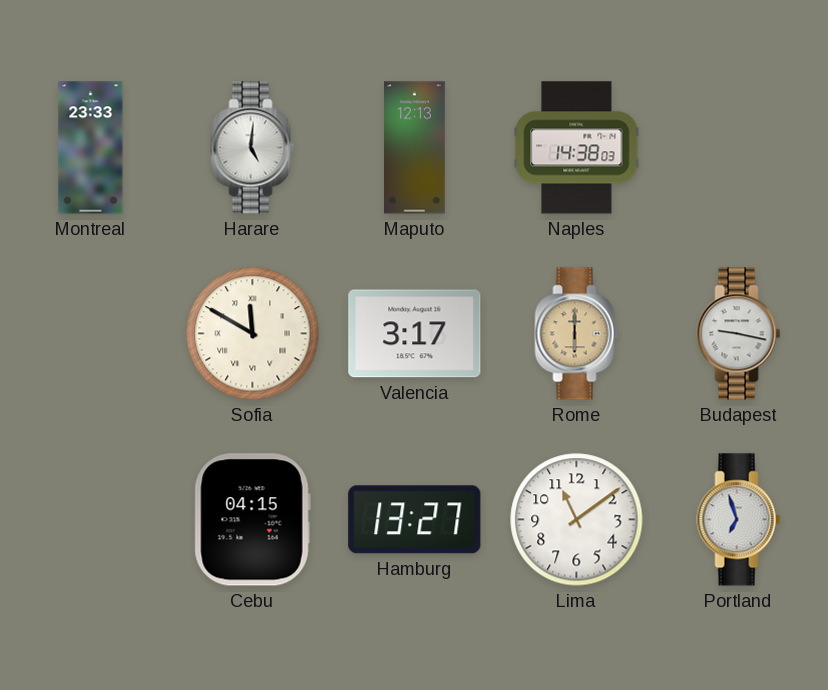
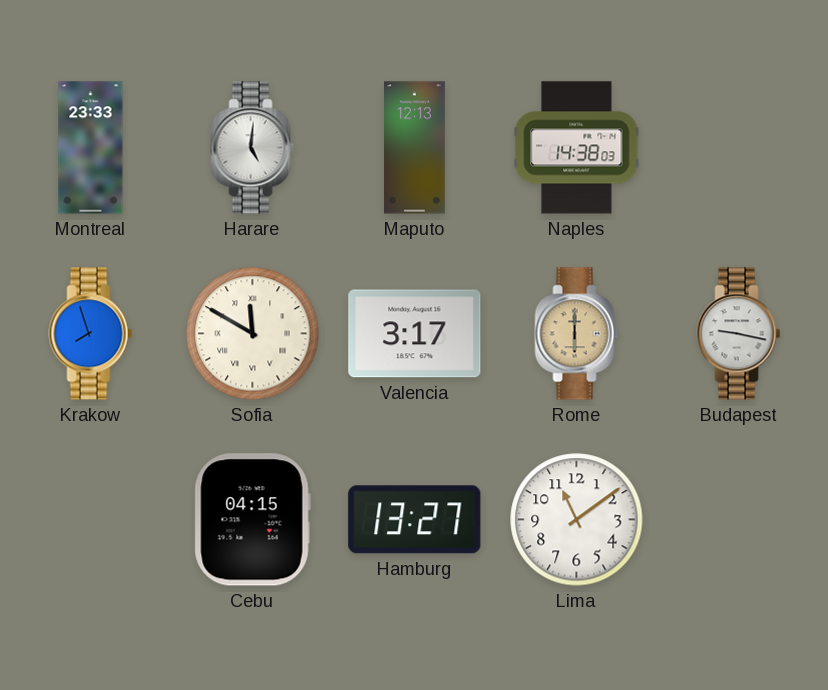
Krakow: none -> 7:57
Portland: 6:57 -> none
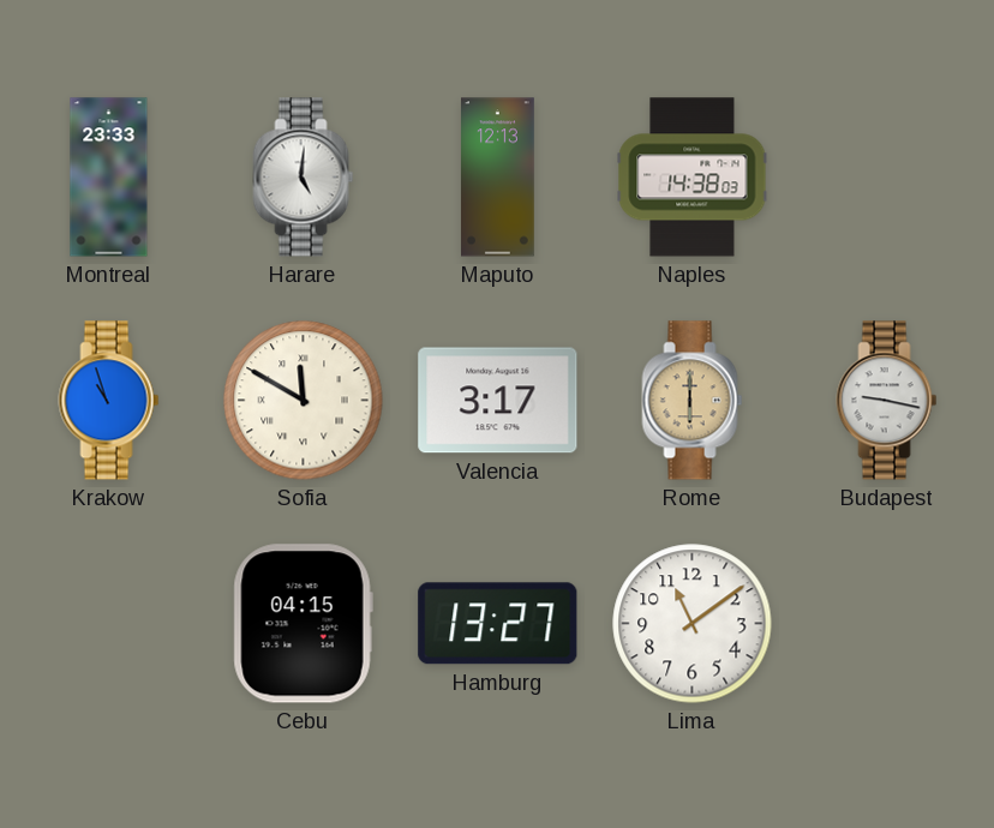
Krakow: 7:57 -> 10:57
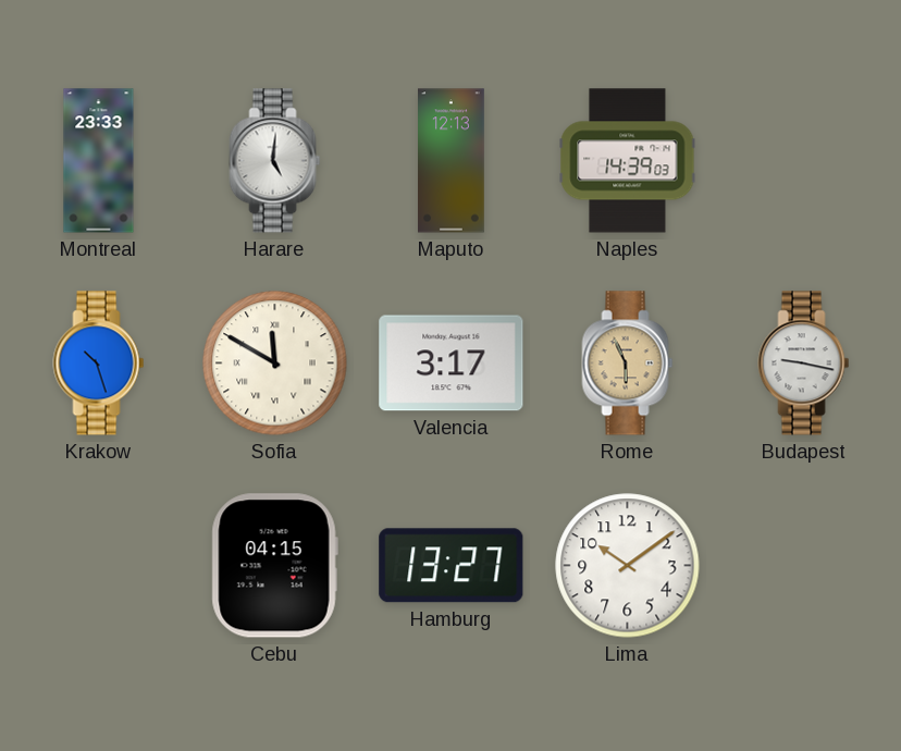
Naples: 14:38 -> 14:39
Krakow: 10:57 -> 10:27
Rome: 6:00 -> 5:56
Lima: 11:09 -> 10:09
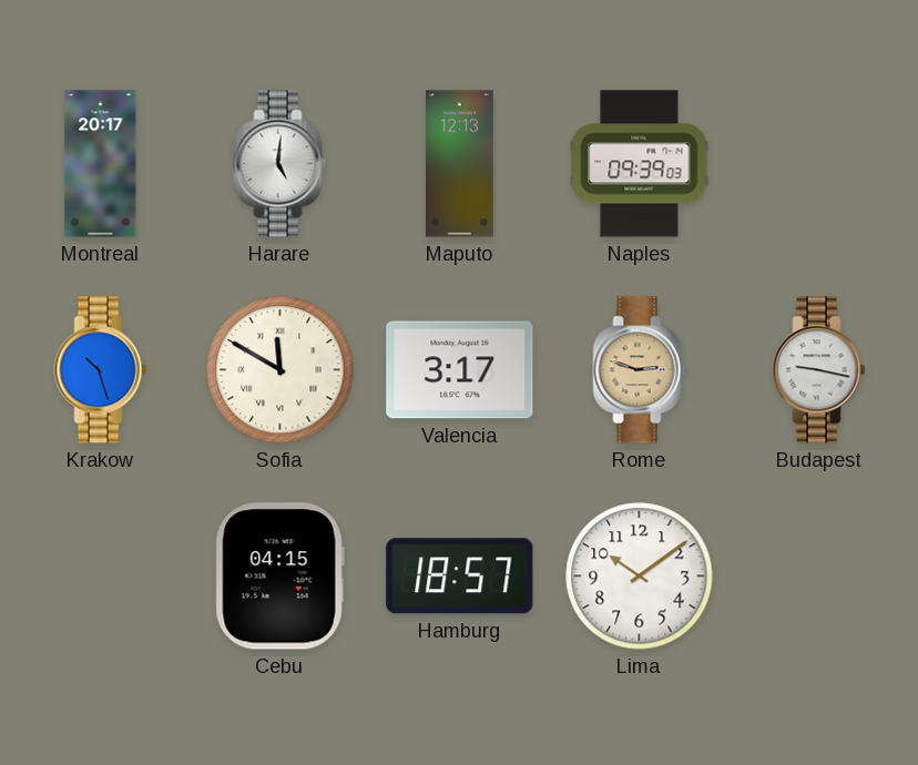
Montreal: 23:33 -> 20:17
Naples: 14:39 -> 09:39
Rome: 5:56 -> 2:48
Hamburg: 13:27 -> 18:57
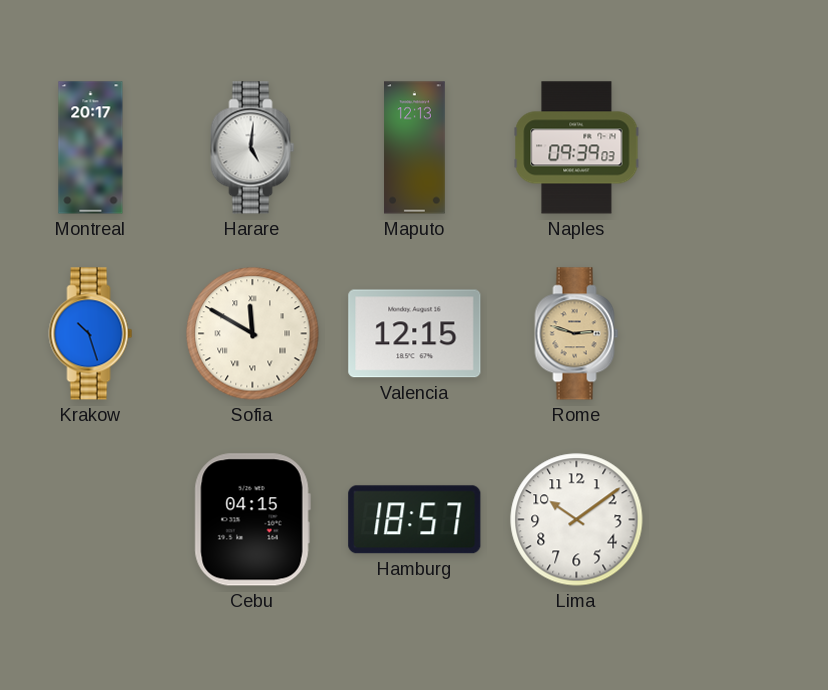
Valencia: 3:17 -> 12:15
Budapest: 9:17 -> none
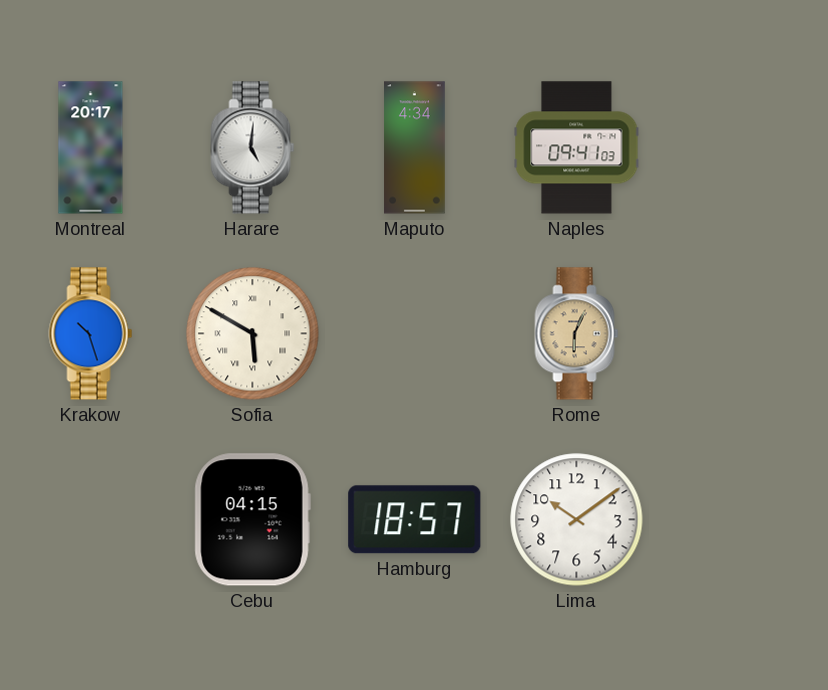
Maputo: 12:13 -> 4:34
Naples: 09:39 -> 09:41
Sofia: 11:50 -> 5:50
Valencia: 12:15 -> none
Rome: 2:48 -> 6:04
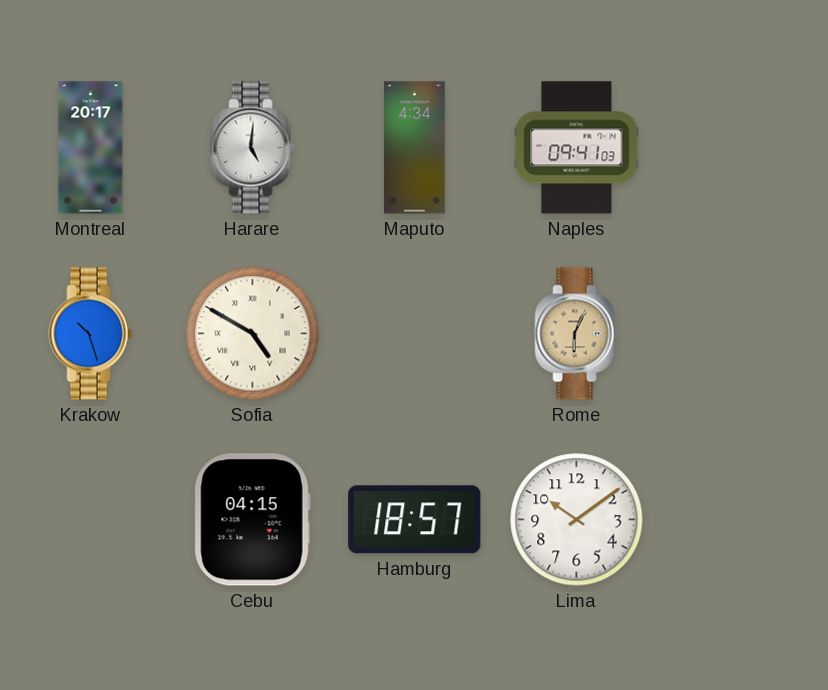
Sofia: 5:50 -> 4:50
